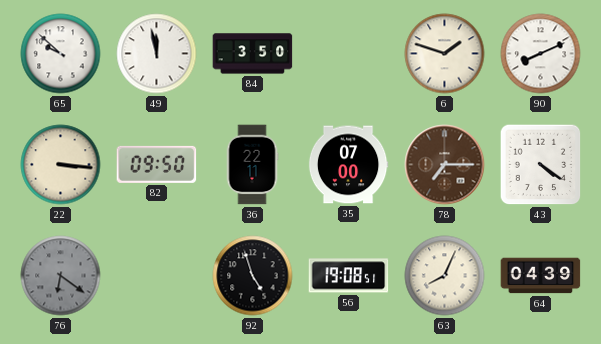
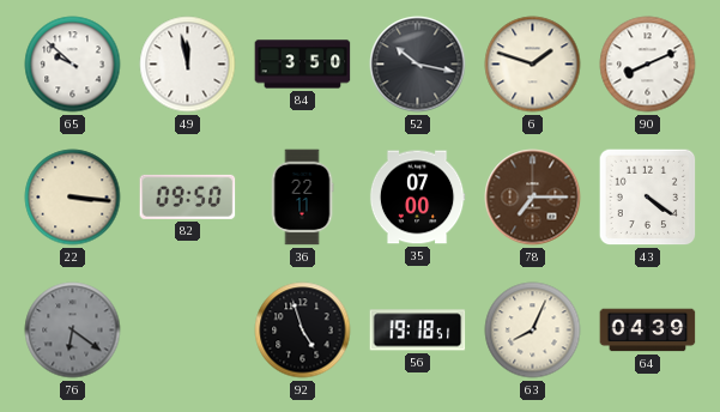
52: none -> 10:17
56: 19:08 -> 19:18
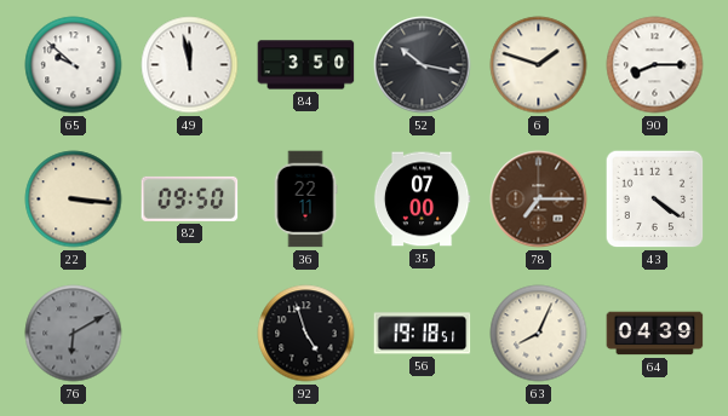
90: 8:11 -> 8:15
76: 6:21 -> 6:10
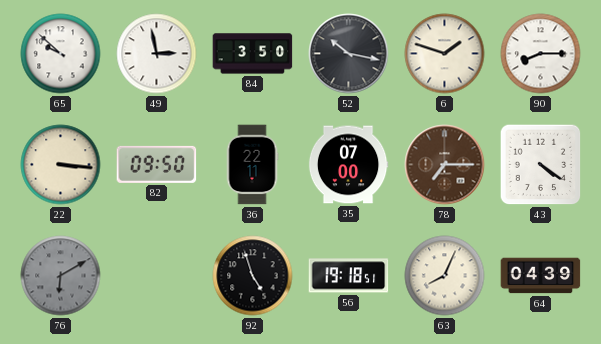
49: 11:58 -> 2:58
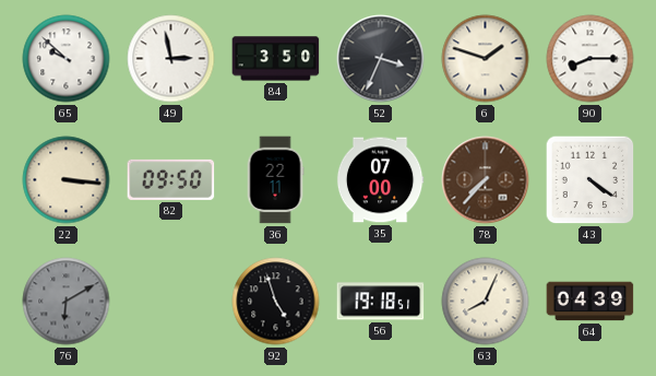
52: 10:17 -> 3:34
78: 7:15 -> 7:37
